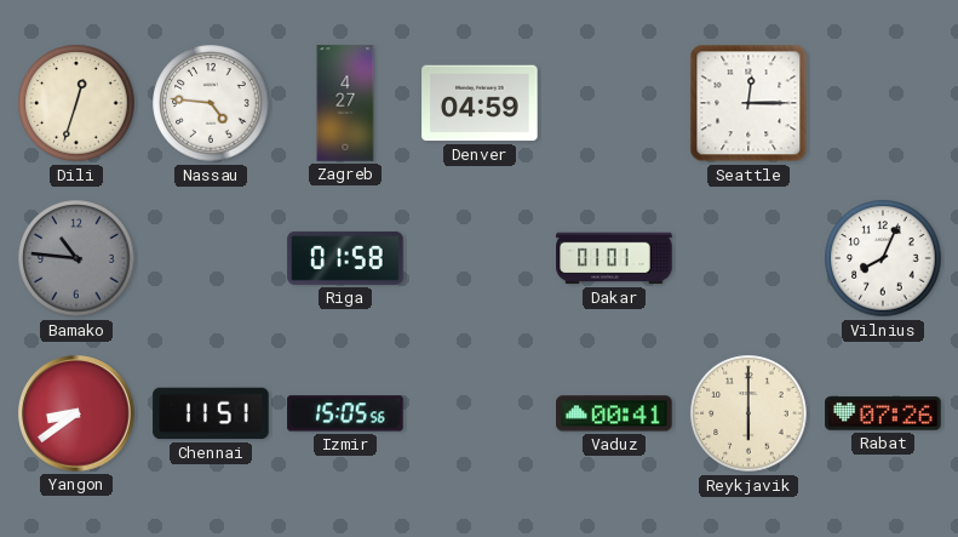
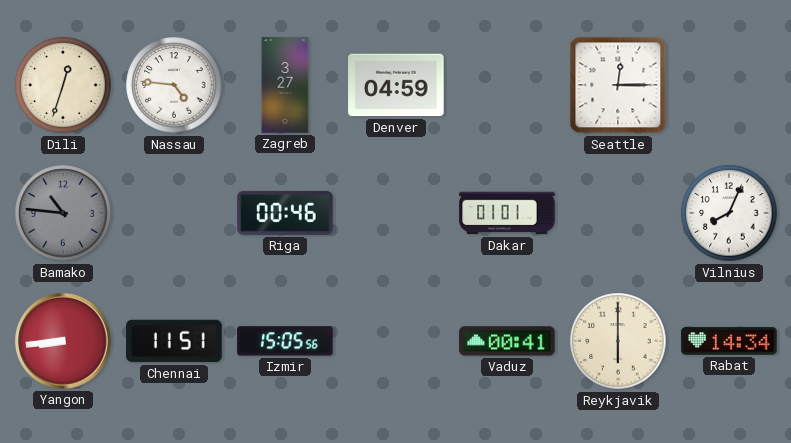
Zagreb: 4:27 -> 3:27
Riga: 01:58 -> 00:46
Yangon: 8:39 -> 8:44
Rabat: 07:26 -> 14:34
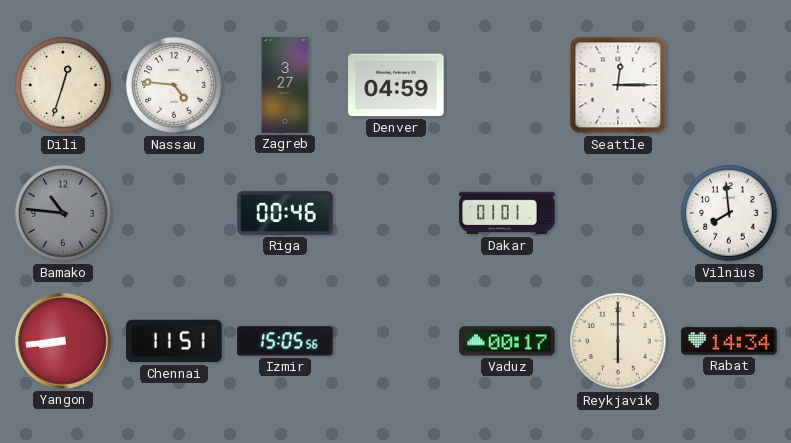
Vilnius: 8:04 -> 7:59
Vaduz: 00:41 -> 00:17
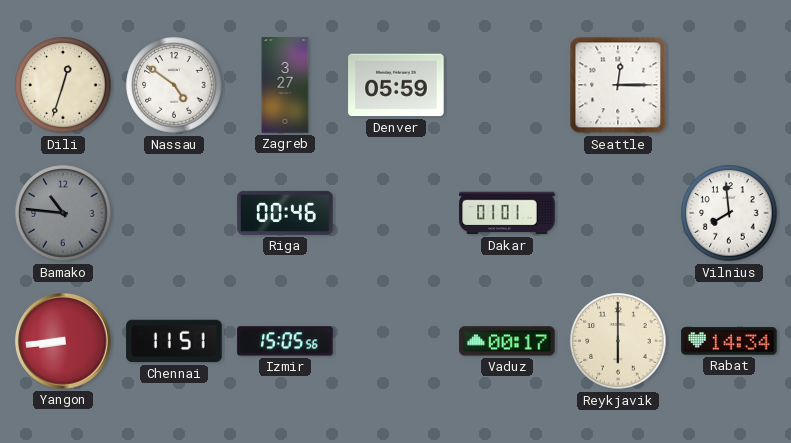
Nassau: 4:46 -> 4:51
Denver: 04:59 -> 05:59
